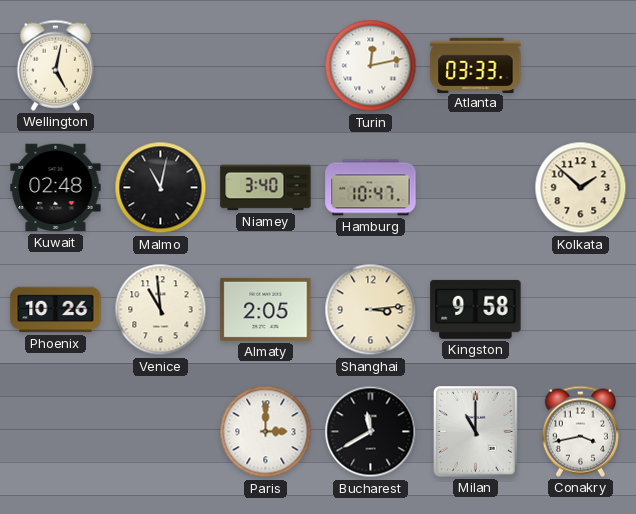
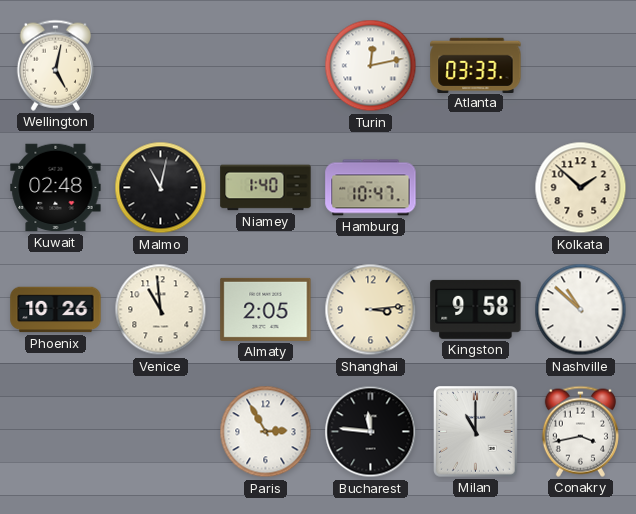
Niamey: 3:40 -> 1:40
Nashville: none -> 10:52
Paris: 3:00 -> 2:55
Bucharest: 11:40 -> 11:46
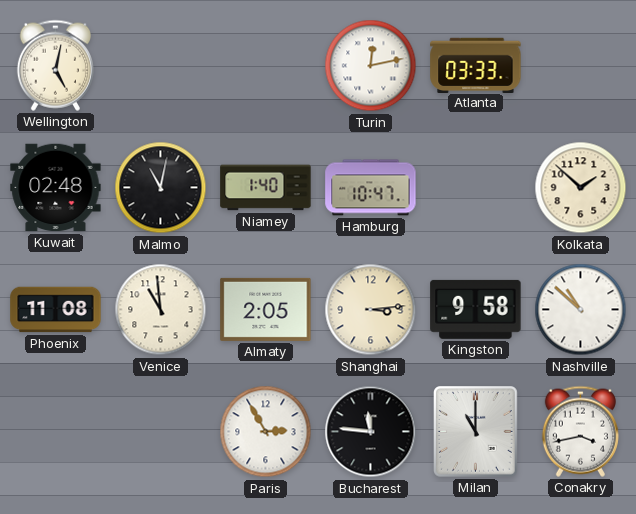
Phoenix: 10:26 -> 11:08
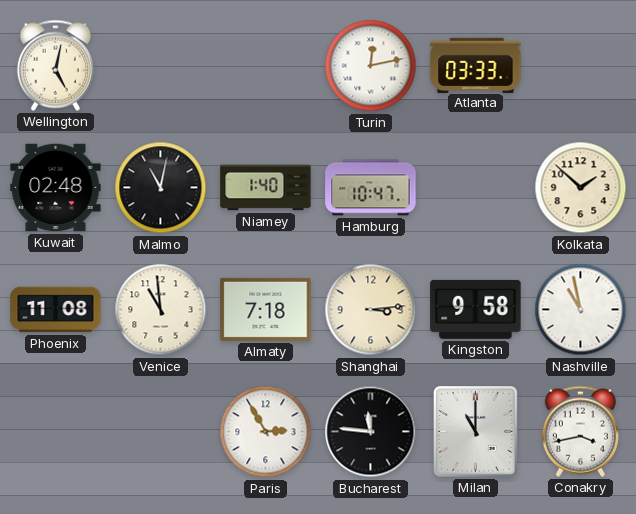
Almaty: 2:05 -> 7:18
Nashville: 10:52 -> 10:58
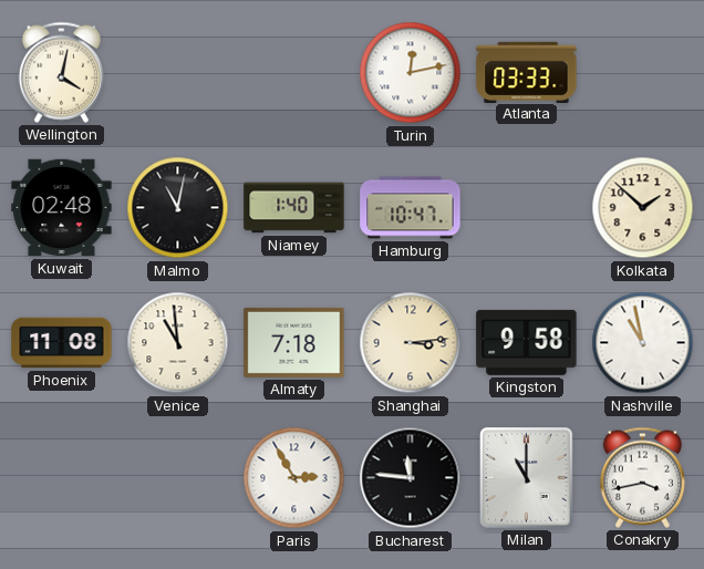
Wellington: 5:02 -> 4:02
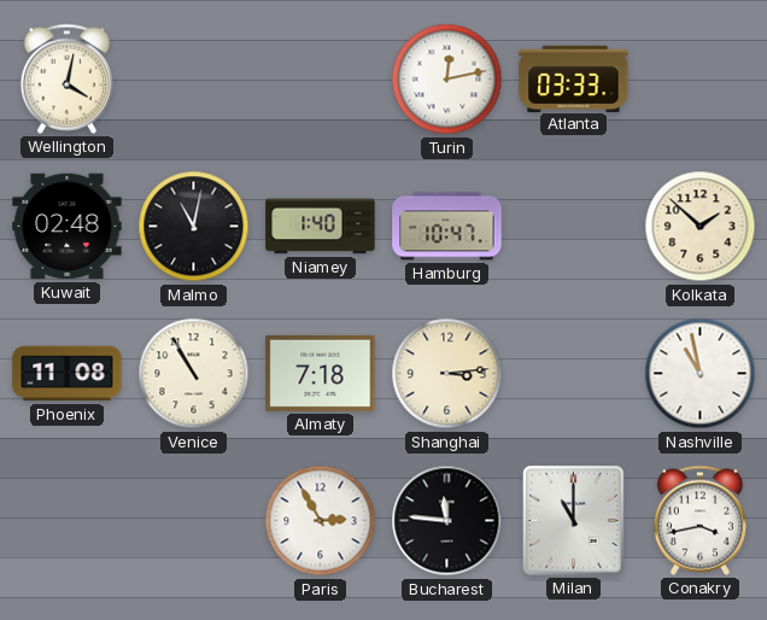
Venice: 10:59 -> 10:55
Kingston: 9:58 -> none
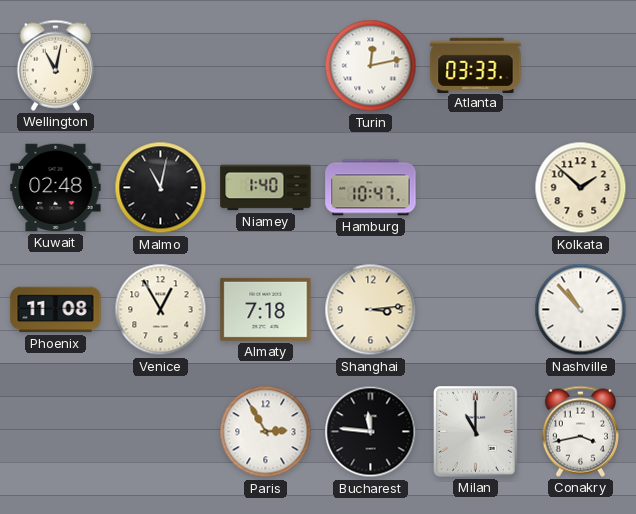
Wellington: 4:02 -> 11:02
Venice: 10:55 -> 12:55
Nashville: 10:58 -> 10:53
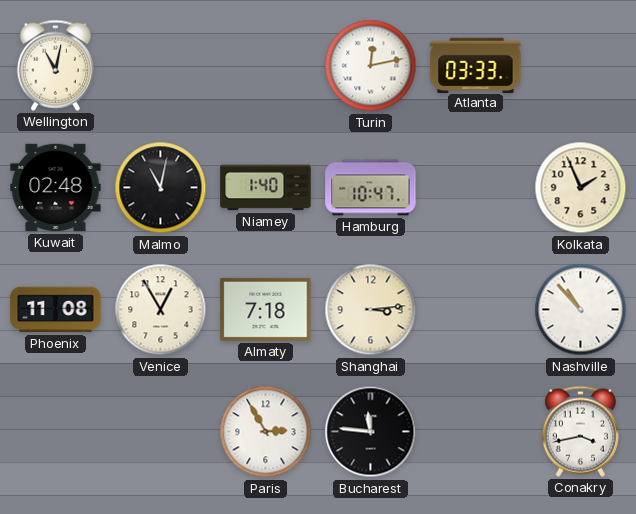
Kolkata: 1:52 -> 1:56
Milan: 11:00 -> none
